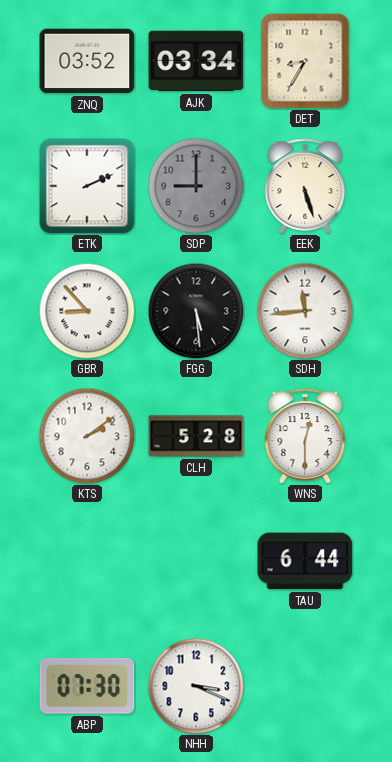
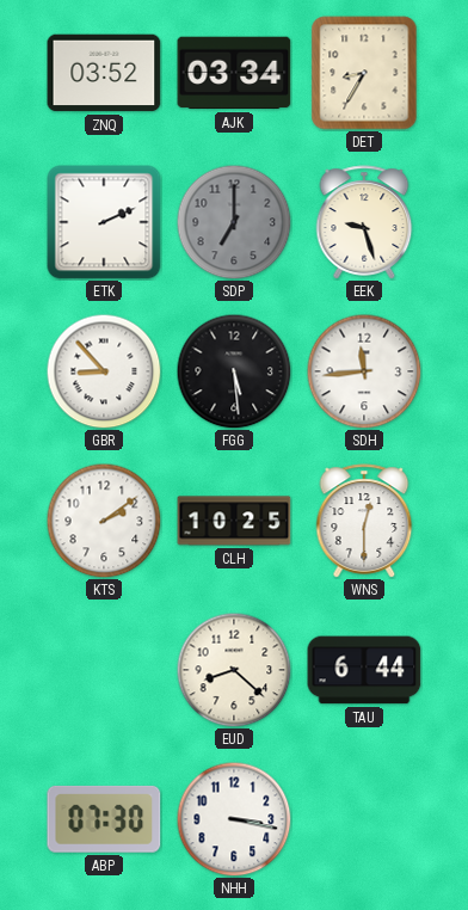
SDP: 9:00 -> 7:00
EEK: 5:27 -> 9:27
CLH: 5:28 -> 10:25
EUD: none -> 8:22
NHH: 3:19 -> 3:17
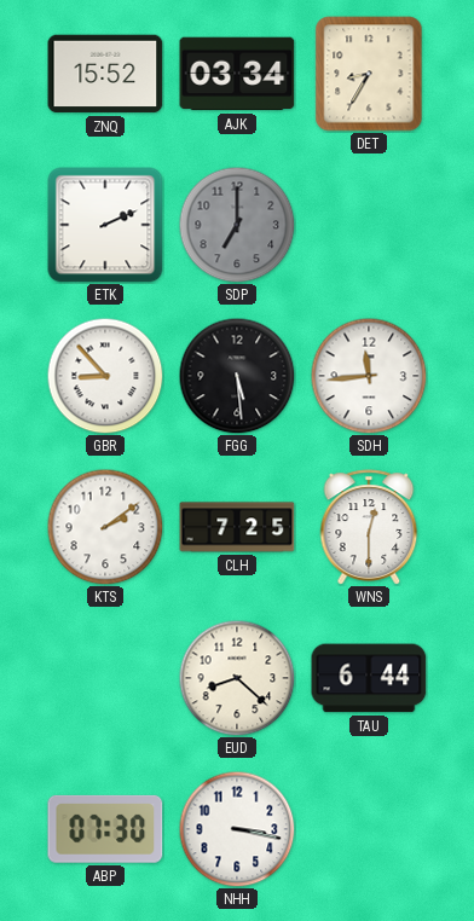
ZNQ: 03:52 -> 15:52
EEK: 9:27 -> none
CLH: 10:25 -> 7:25
